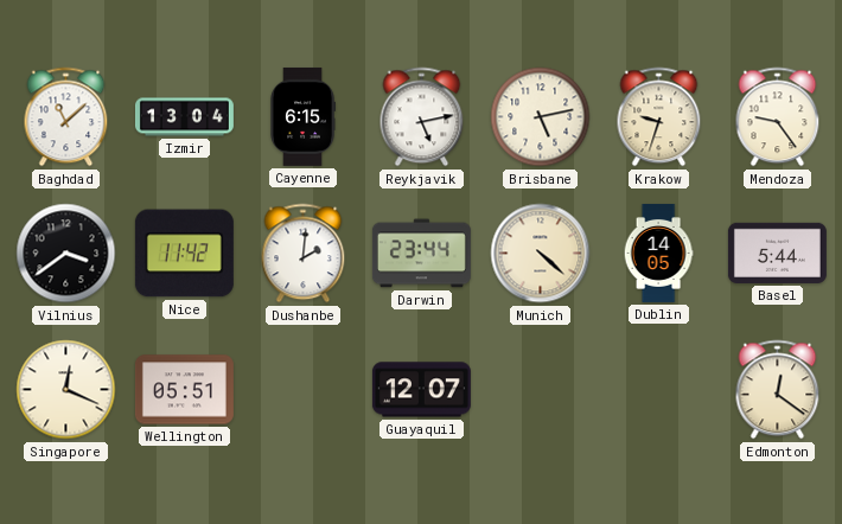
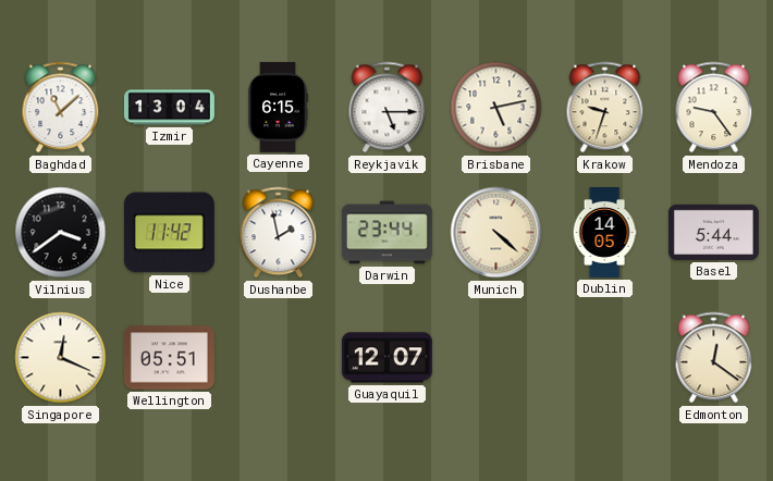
Reykjavik: 5:13 -> 5:15
Dushanbe: 2:01 -> 1:58
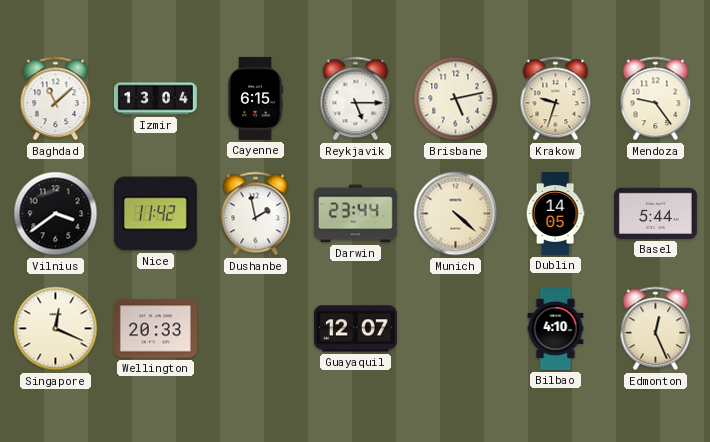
Wellington: 05:51 -> 20:33
Bilbao: none -> 4:10
Edmonton: 12:21 -> 12:26
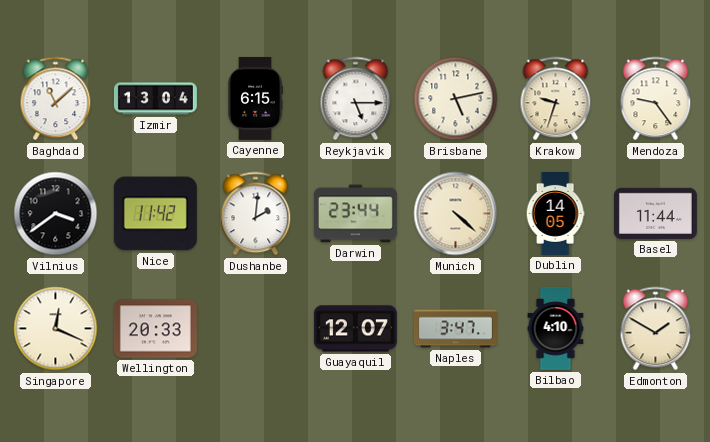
Dushanbe: 1:58 -> 2:01
Basel: 5:44 -> 11:44
Naples: none -> 3:47
Edmonton: 12:26 -> 1:50
